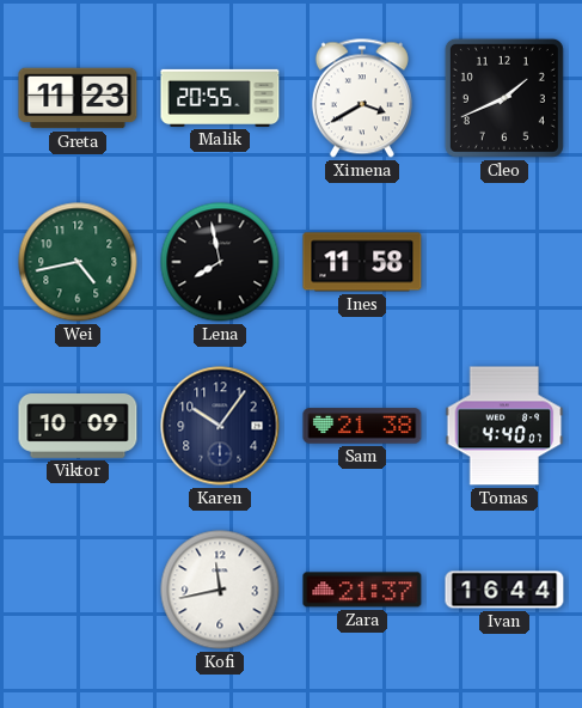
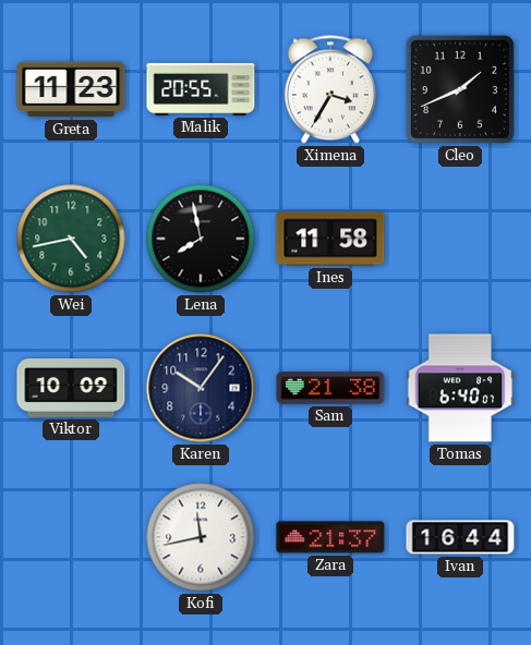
Ximena: 3:40 -> 3:35
Tomas: 4:40 -> 6:40
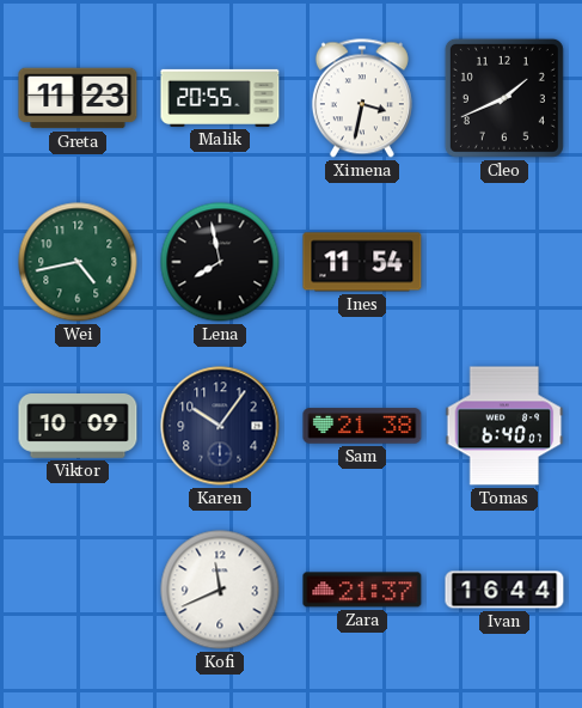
Ximena: 3:35 -> 3:32
Ines: 11:58 -> 11:54
Kofi: 11:43 -> 11:41
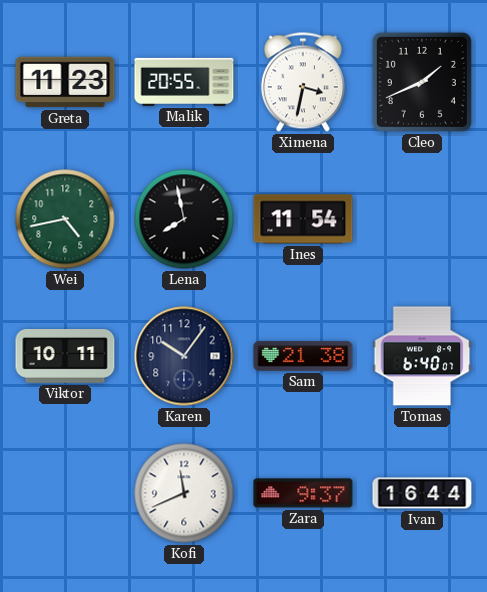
Viktor: 10:09 -> 10:11
Zara: 21:37 -> 9:37
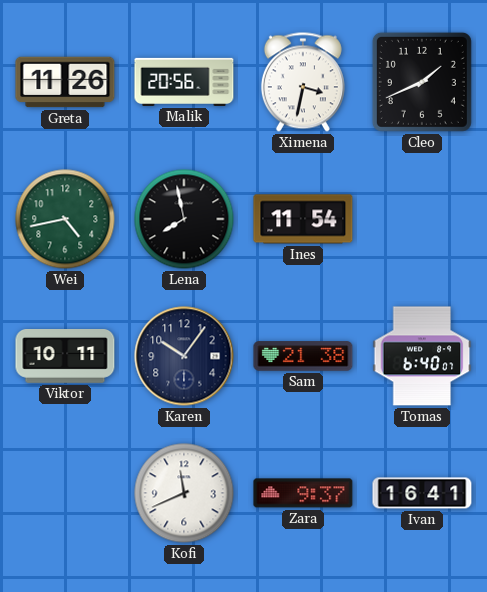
Greta: 11:23 -> 11:26
Malik: 20:55 -> 20:56
Ivan: 16:44 -> 16:41
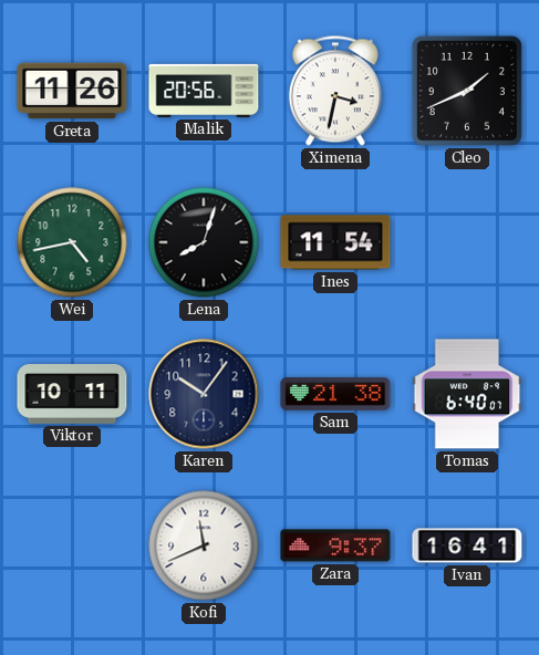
Lena: 7:58 -> 8:03
